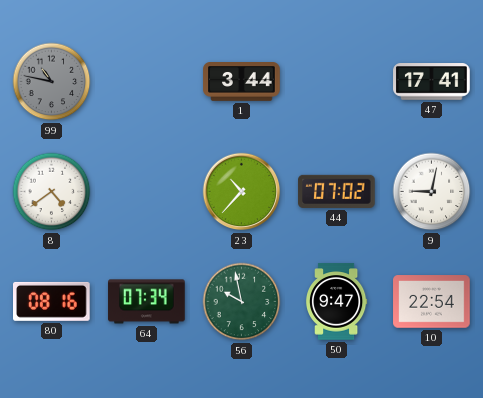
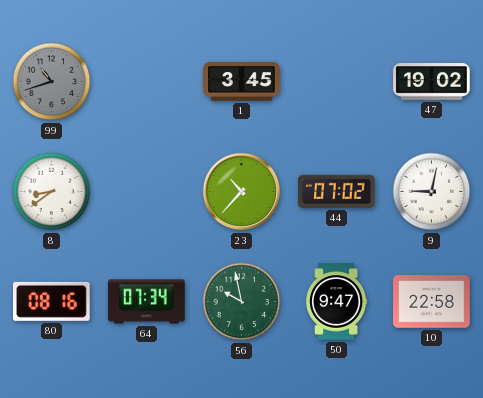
99: 10:47 -> 10:42
1: 3:44 -> 3:45
47: 17:41 -> 19:02
8: 4:39 -> 8:39
10: 22:54 -> 22:58
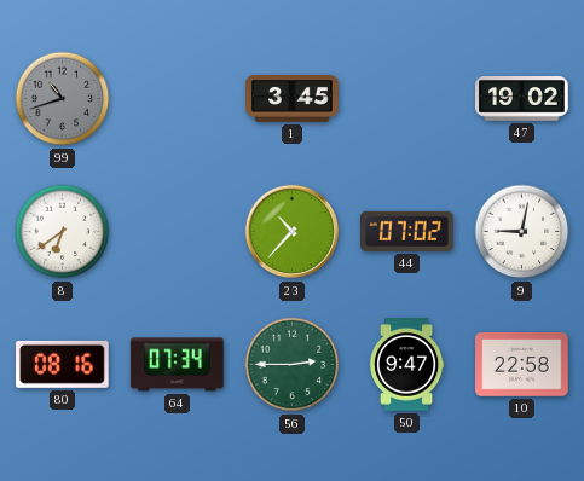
8: 8:39 -> 6:39
56: 9:58 -> 2:45
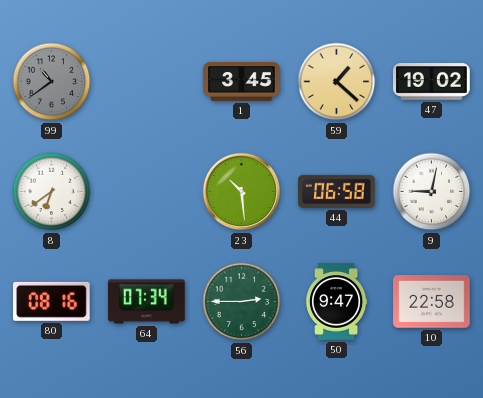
99: 10:42 -> 10:39
59: none -> 1:22
23: 10:37 -> 10:29
44: 07:02 -> 06:58
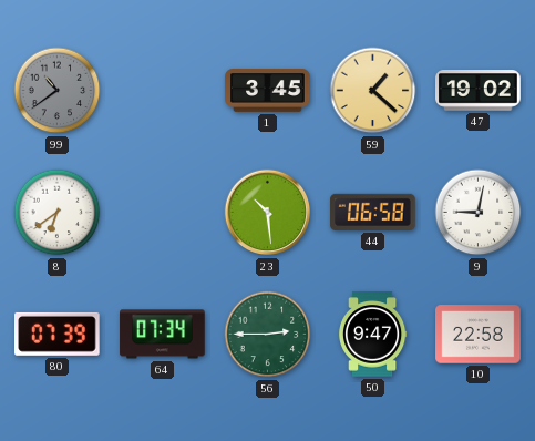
80: 08:16 -> 07:39
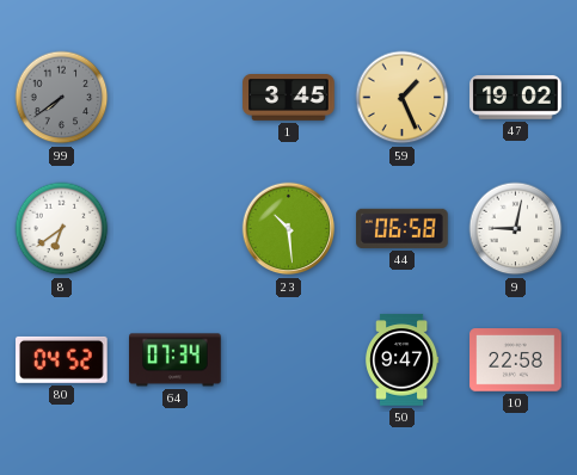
99: 10:39 -> 7:39
59: 1:22 -> 1:26
80: 07:39 -> 04:52
56: 2:45 -> none
